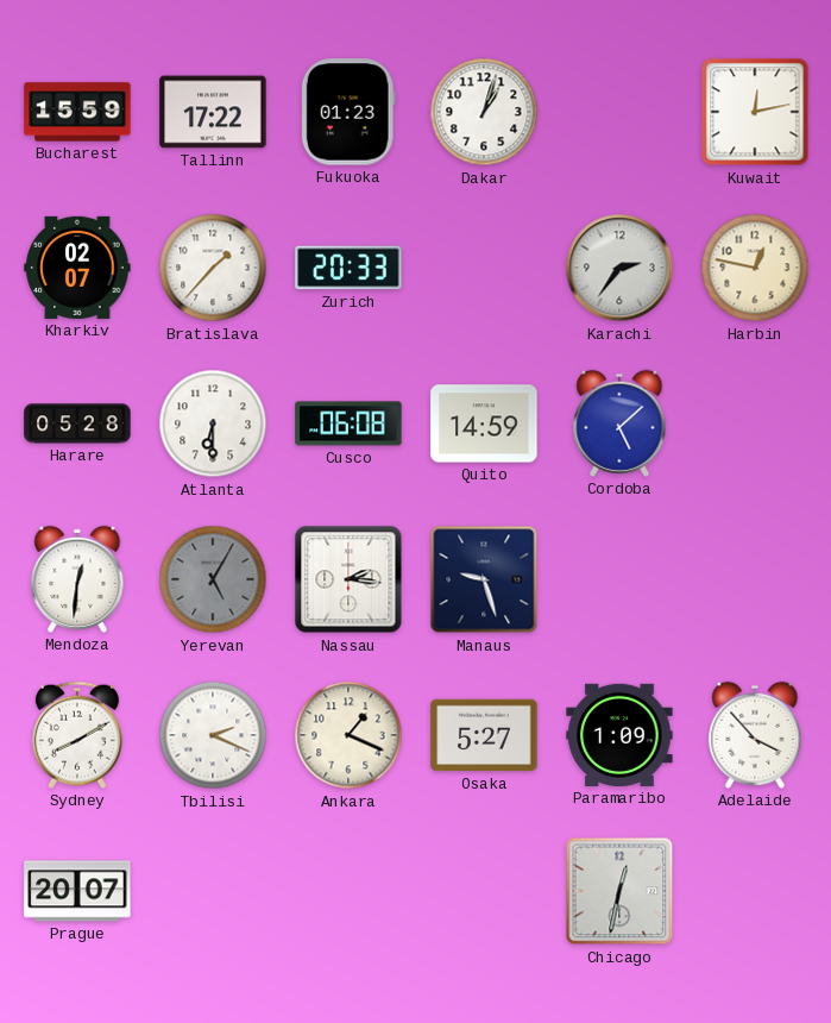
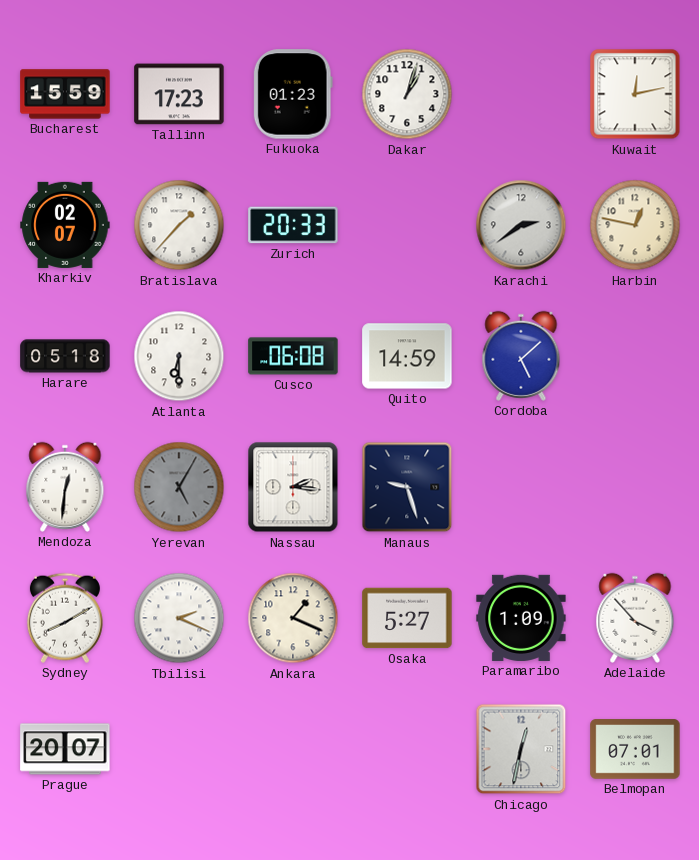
Tallinn: 17:22 -> 17:23
Karachi: 2:36 -> 2:39
Harare: 05:28 -> 05:18
Belmopan: none -> 07:01
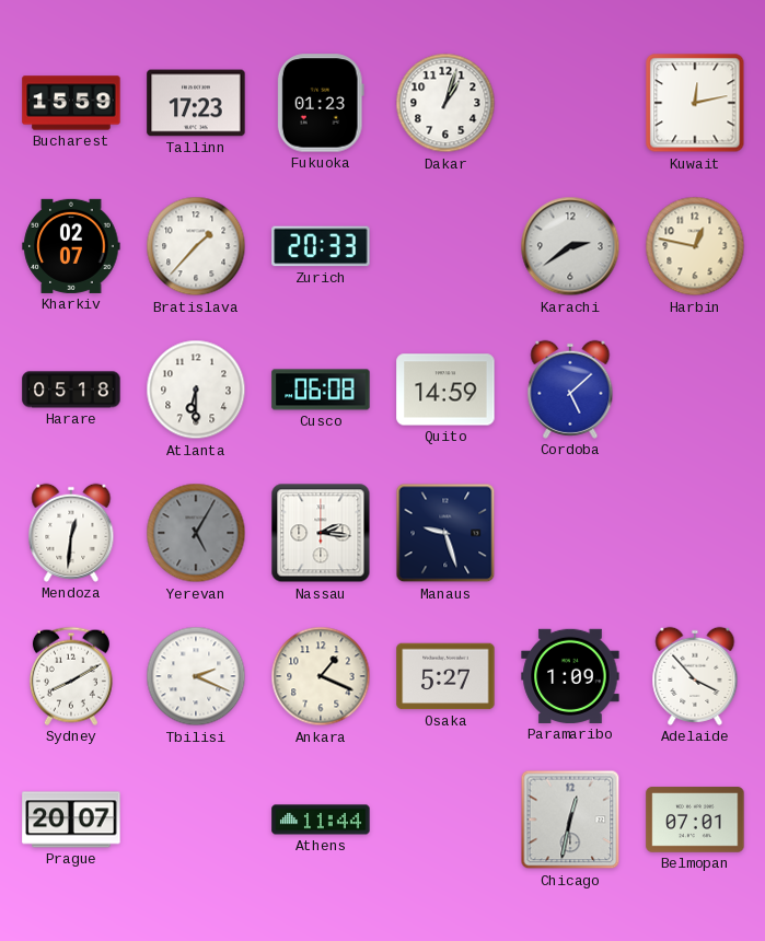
Athens: none -> 11:44
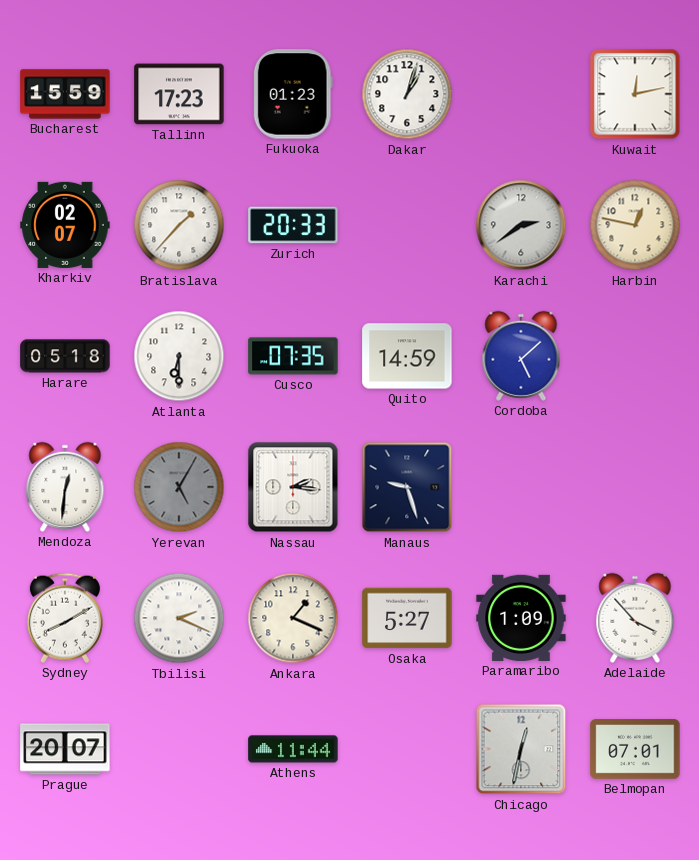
Cusco: 06:08 -> 07:35
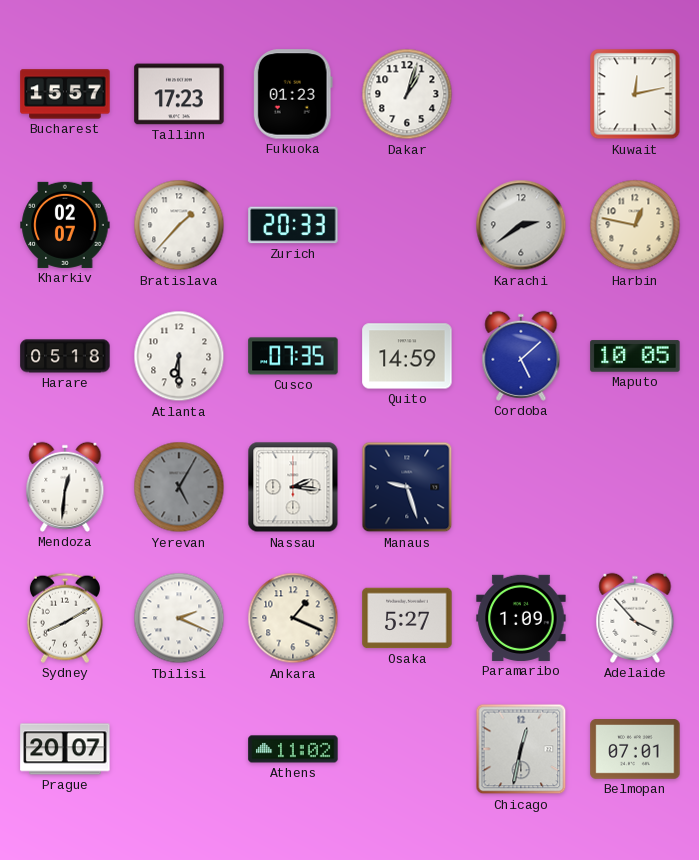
Bucharest: 15:59 -> 15:57
Maputo: none -> 10:05
Athens: 11:44 -> 11:02
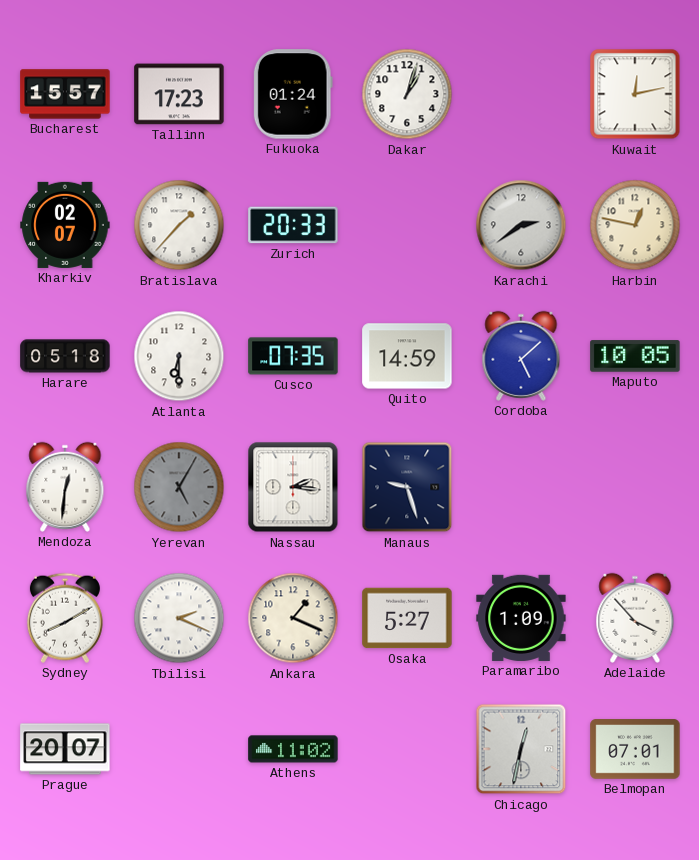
Fukuoka: 01:23 -> 01:24
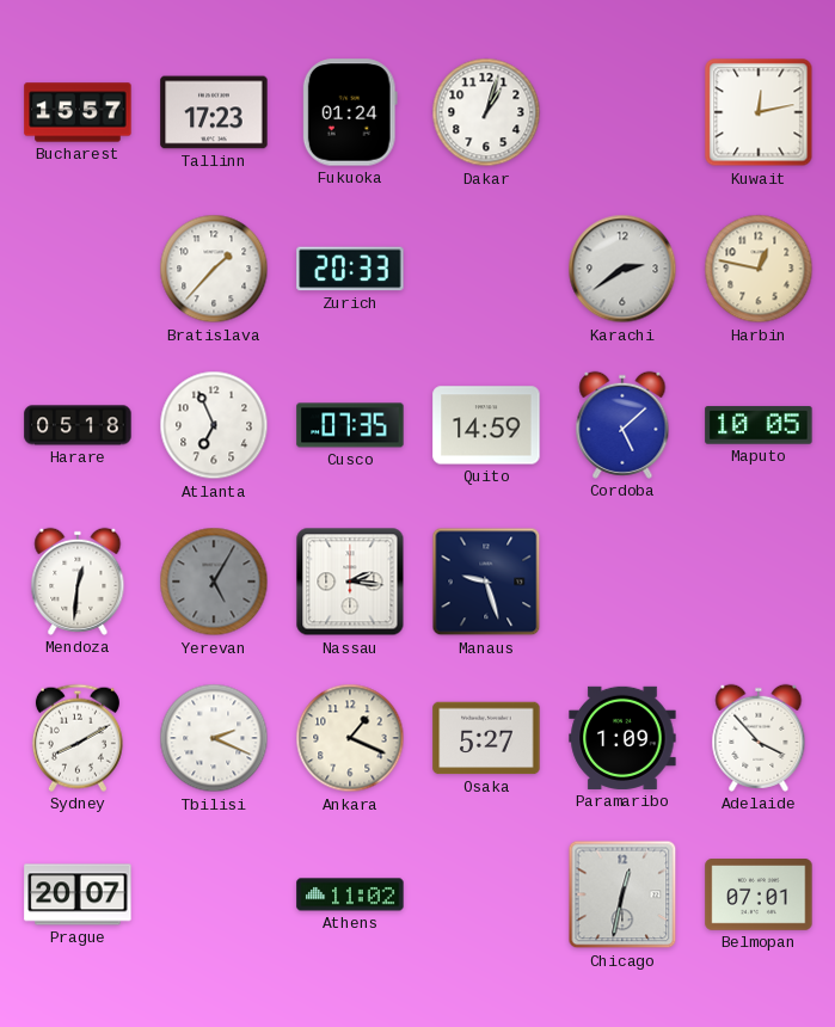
Kharkiv: 02:07 -> none
Atlanta: 6:30 -> 6:56
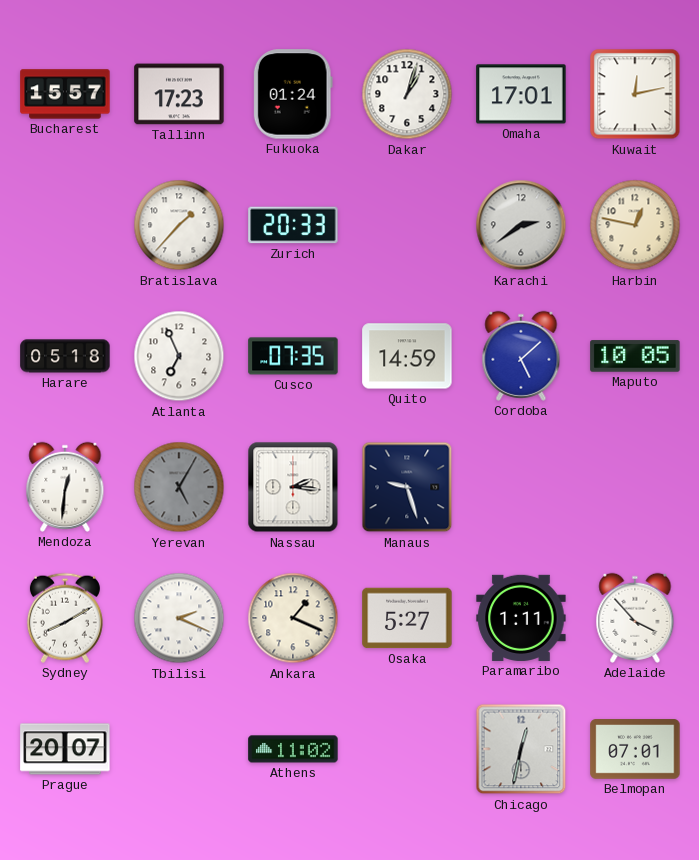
Omaha: none -> 17:01
Paramaribo: 1:09 -> 1:11
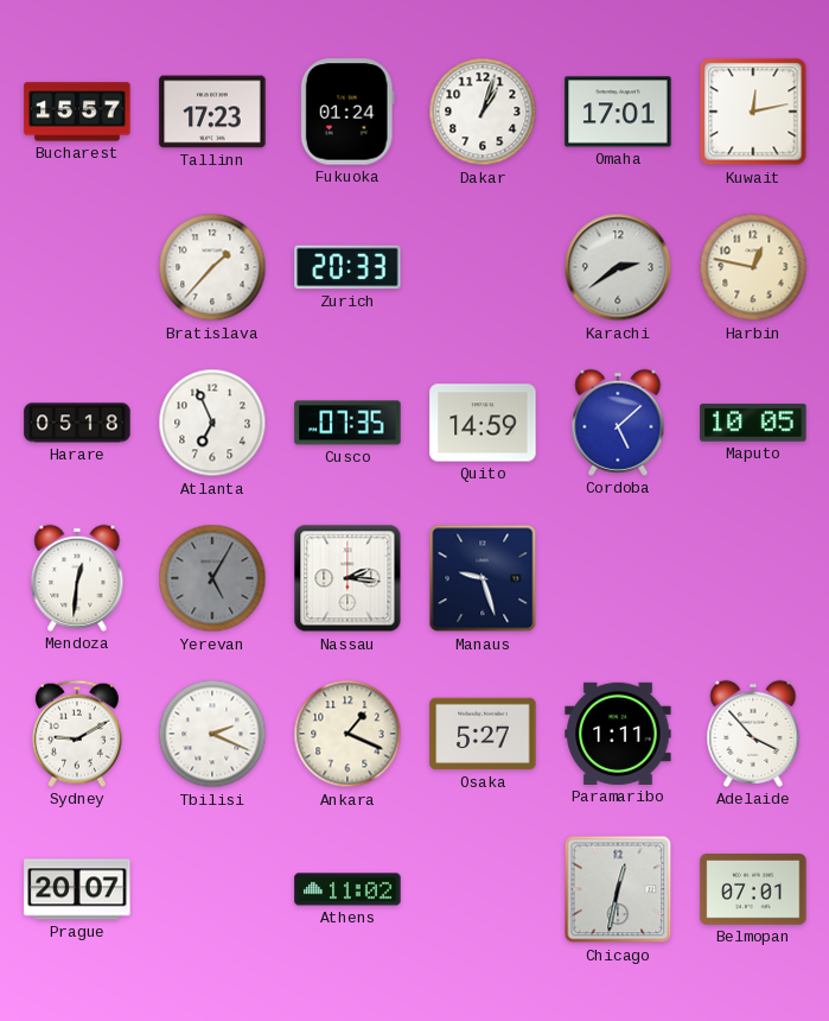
Sydney: 8:10 -> 9:10
